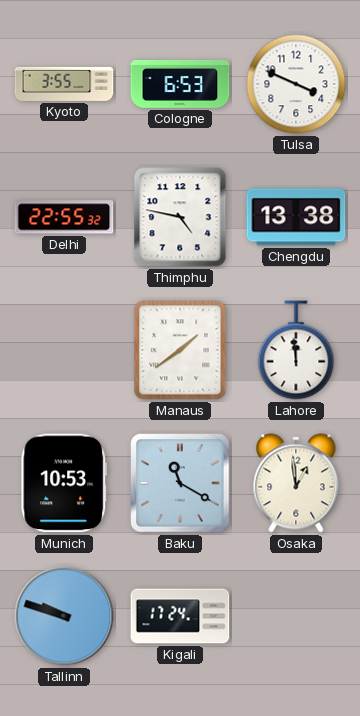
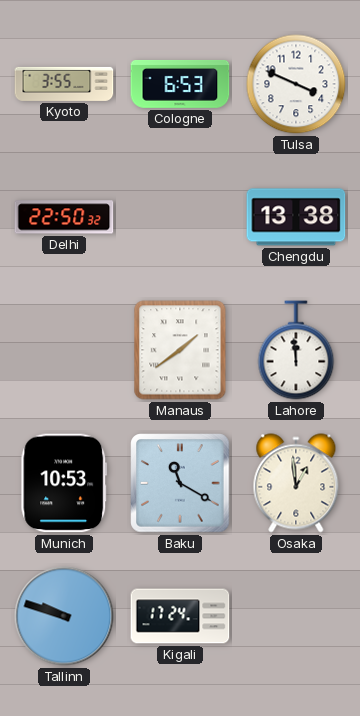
Delhi: 22:55 -> 22:50
Thimphu: 4:47 -> none
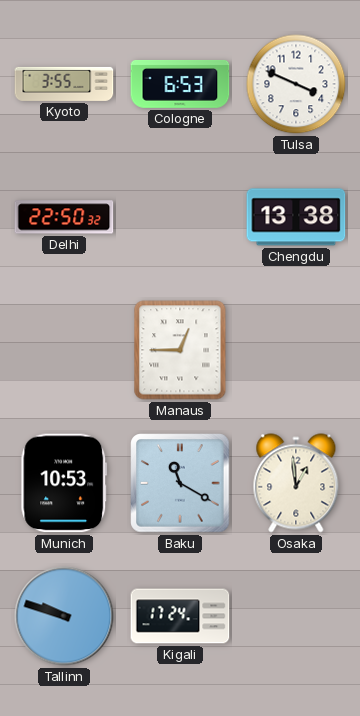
Manaus: 1:39 -> 12:45
Lahore: 11:59 -> none
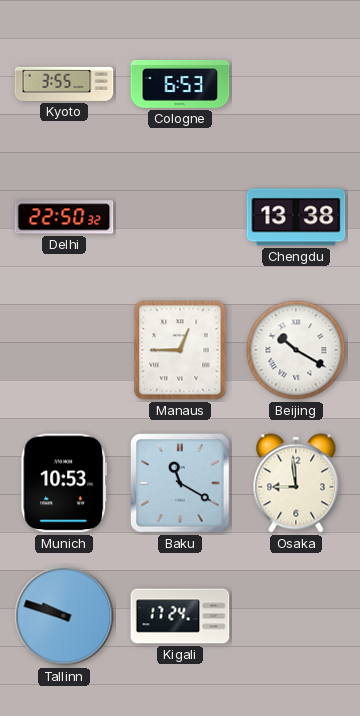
Tulsa: 3:49 -> none
Beijing: none -> 10:20
Osaka: 12:59 -> 8:59
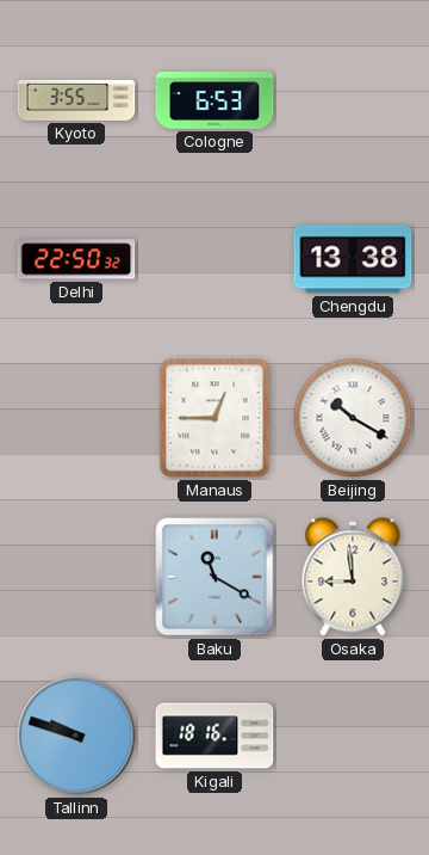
Munich: 10:53 -> none
Kigali: 17:24 -> 18:16
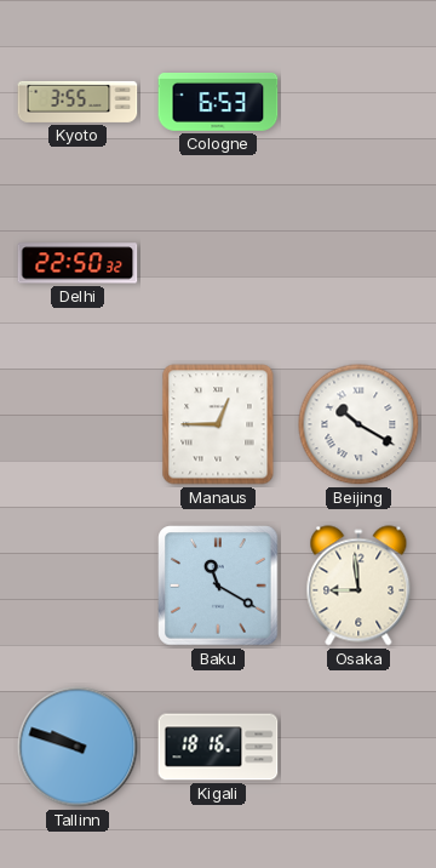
Chengdu: 13:38 -> none
